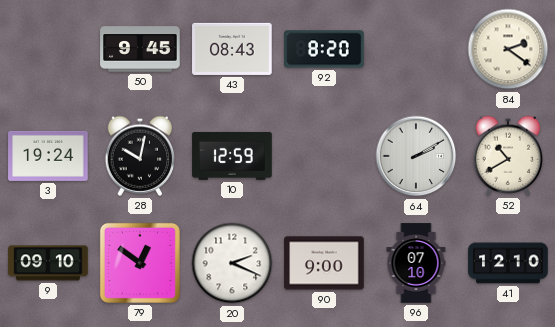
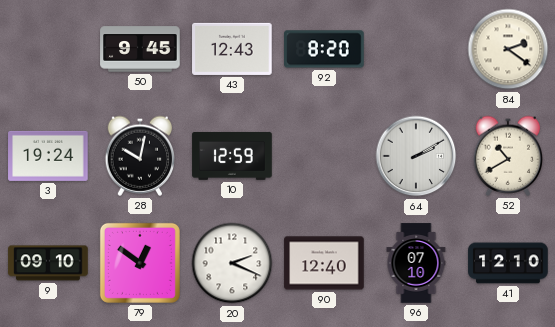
43: 08:43 -> 12:43
90: 9:00 -> 12:40
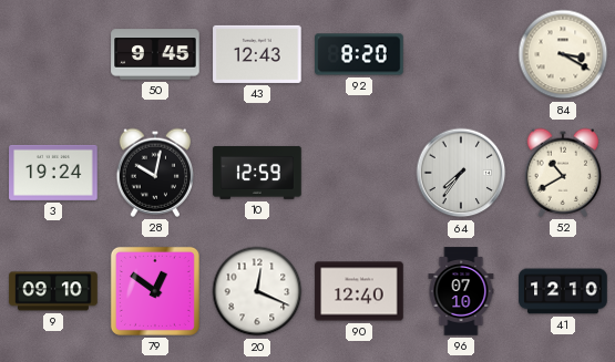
84: 2:21 -> 3:20
64: 2:10 -> 7:36
20: 2:19 -> 12:19
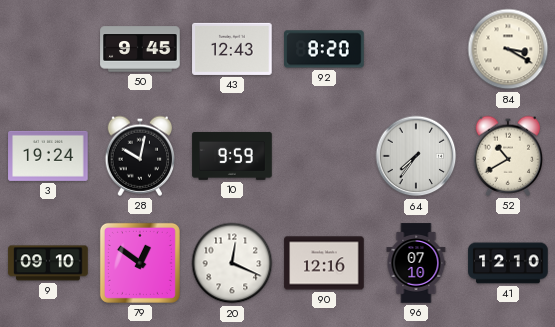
10: 12:59 -> 9:59
90: 12:40 -> 12:16
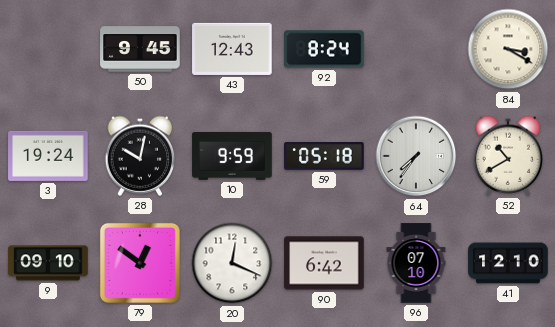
92: 8:20 -> 8:24
59: none -> 05:18
90: 12:16 -> 6:42
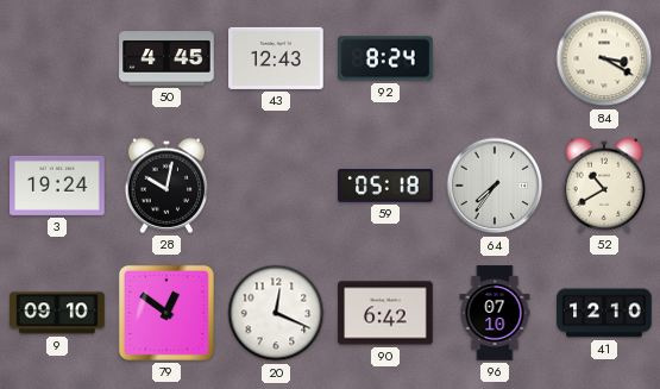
50: 9:45 -> 4:45
10: 9:59 -> none
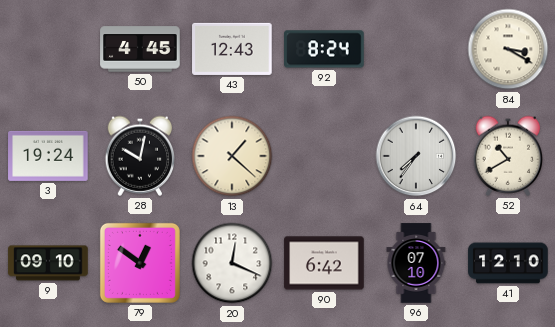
13: none -> 1:22
59: 05:18 -> none
